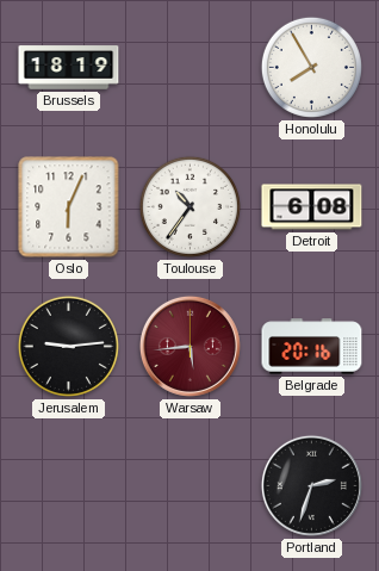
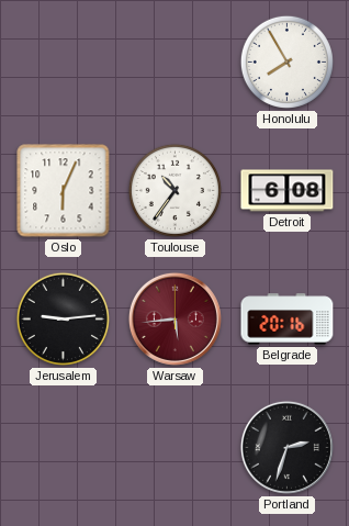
Brussels: 18:19 -> none
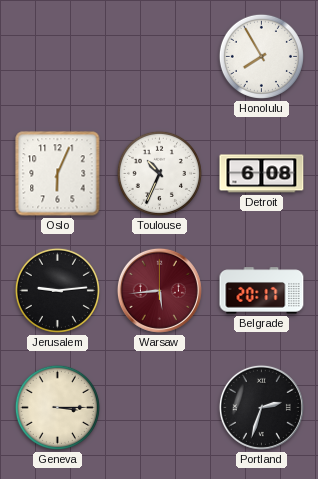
Toulouse: 10:36 -> 10:34
Belgrade: 20:16 -> 20:17
Geneva: none -> 3:15
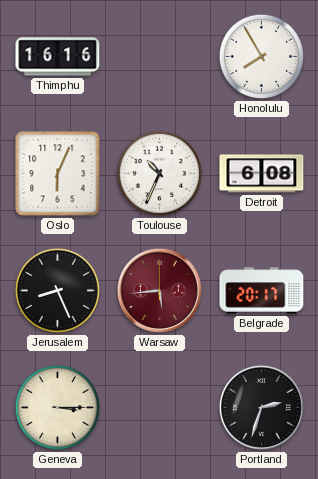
Thimphu: none -> 16:16
Jerusalem: 9:14 -> 8:26
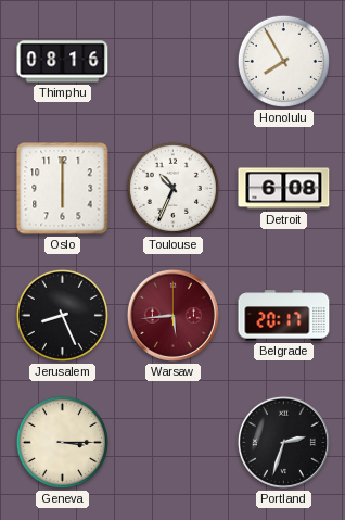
Thimphu: 16:16 -> 08:16
Oslo: 6:04 -> 6:00
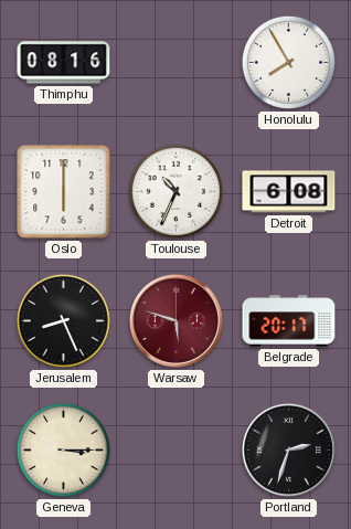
Warsaw: 5:44 -> 5:48
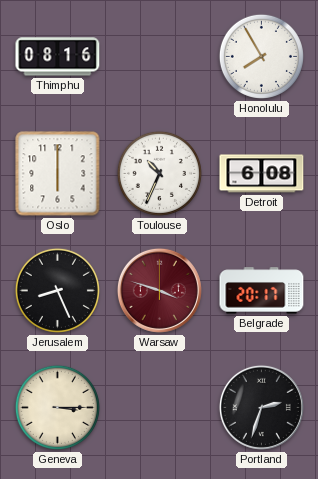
Warsaw: 5:48 -> 3:48
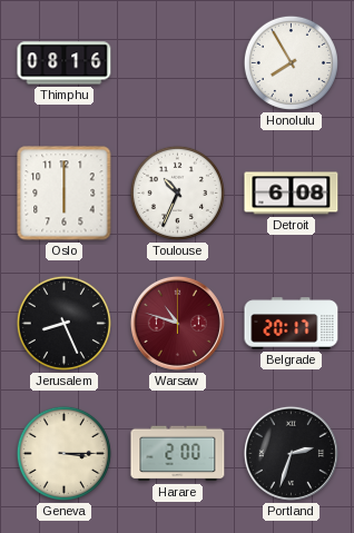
Warsaw: 3:48 -> 10:48
Harare: none -> 2:00
